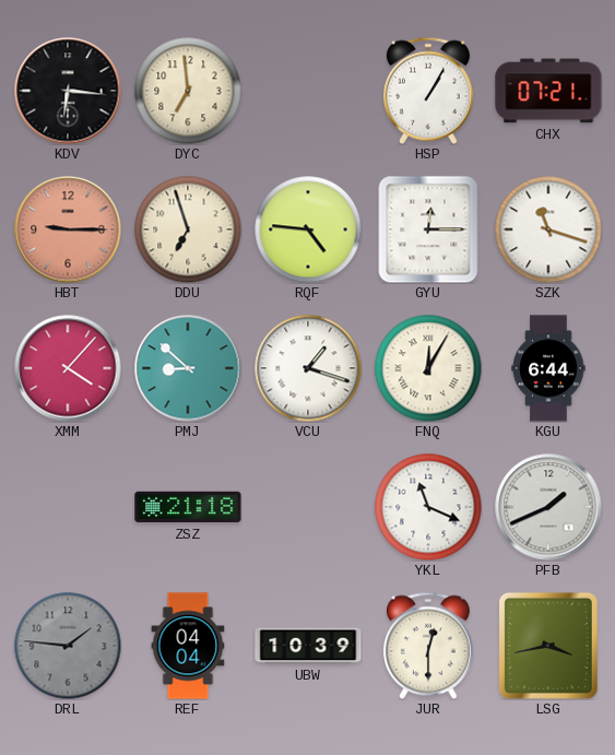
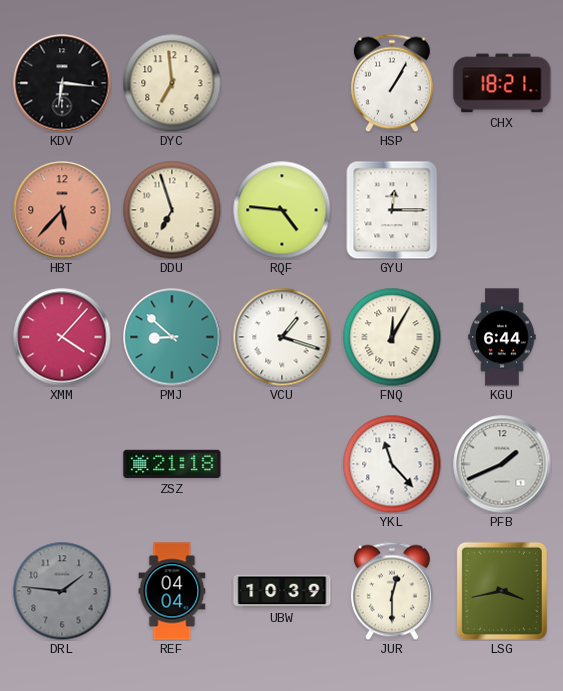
CHX: 07:21 -> 18:21
HBT: 9:15 -> 5:37
SZK: 11:18 -> none
YKL: 11:19 -> 11:23
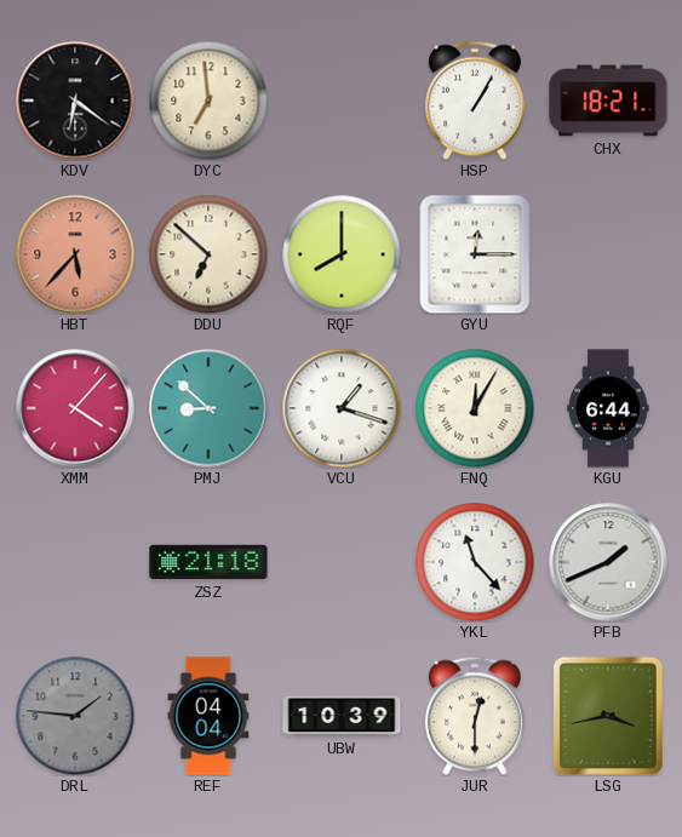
KDV: 6:16 -> 6:21
DDU: 6:57 -> 6:52
RQF: 4:46 -> 8:00
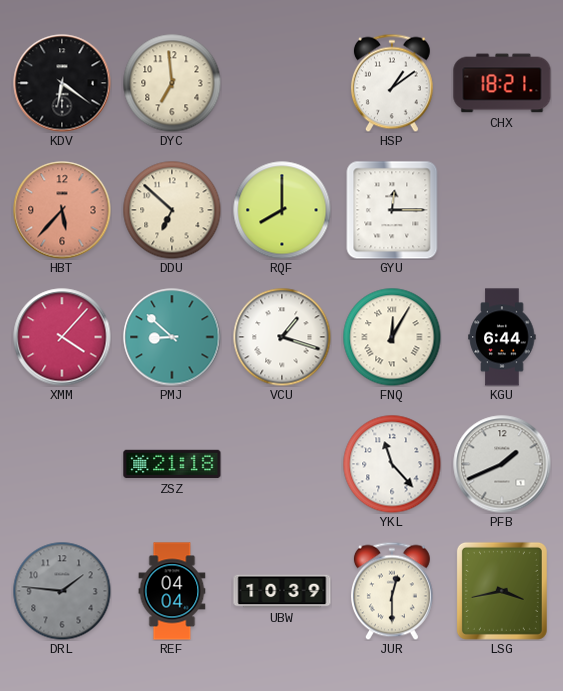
HSP: 1:05 -> 1:09
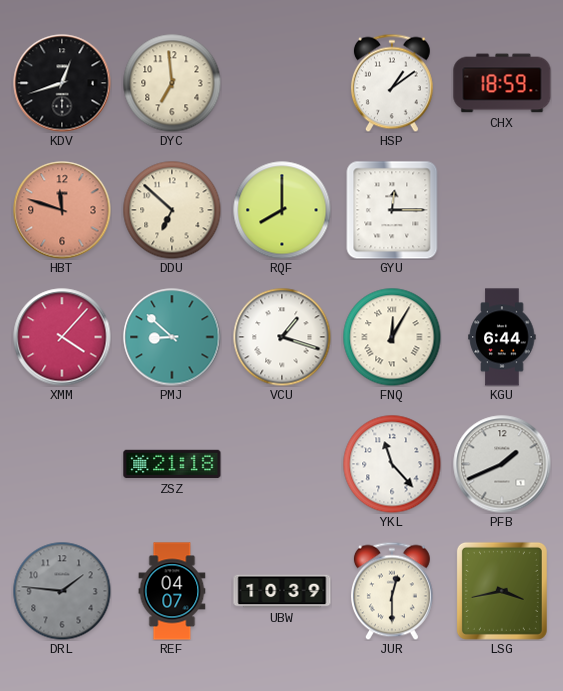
KDV: 6:21 -> 12:42
CHX: 18:21 -> 18:59
HBT: 5:37 -> 11:48
REF: 04:04 -> 04:07
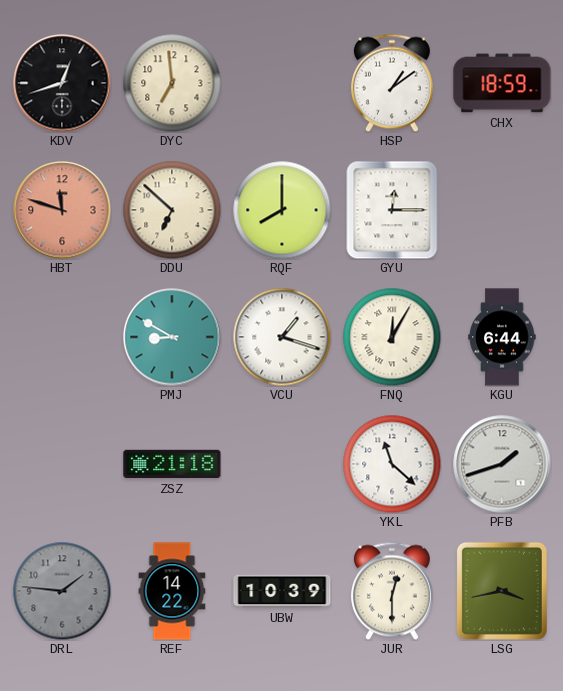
XMM: 4:07 -> none
PMJ: 8:52 -> 8:50
YKL: 11:23 -> 11:22
PFB: 1:41 -> 1:42
REF: 04:07 -> 14:22
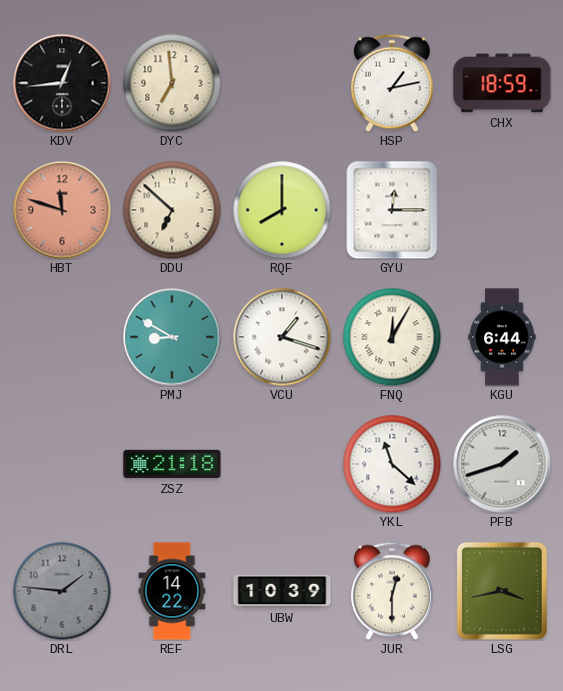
KDV: 12:42 -> 12:44
HSP: 1:09 -> 1:13
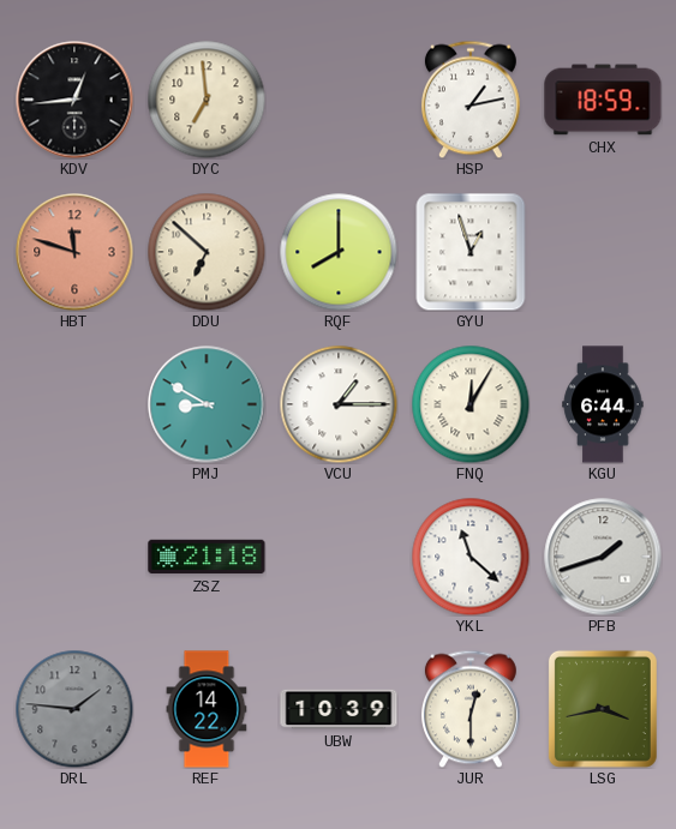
GYU: 12:15 -> 12:57
VCU: 1:18 -> 1:15
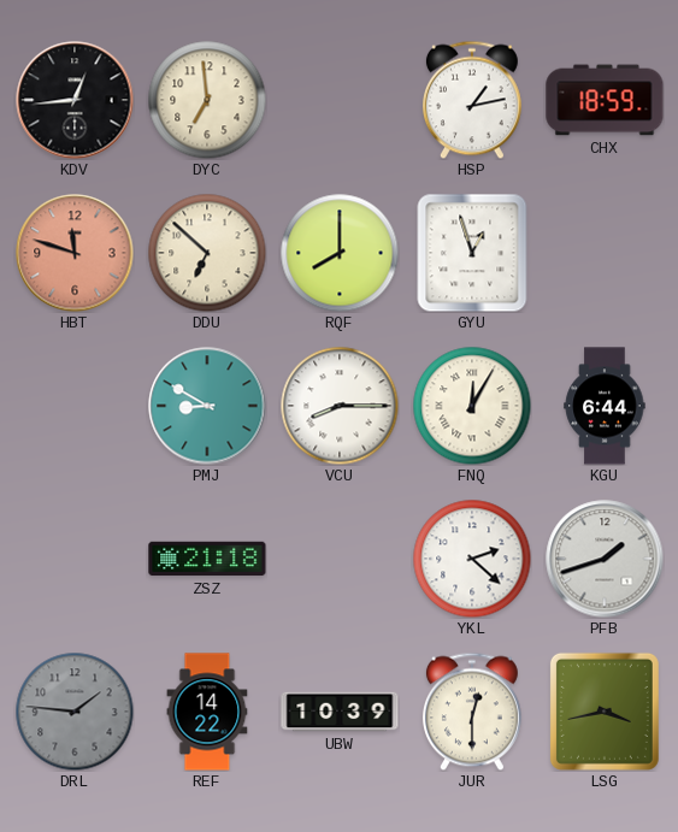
VCU: 1:15 -> 8:15
YKL: 11:22 -> 2:22
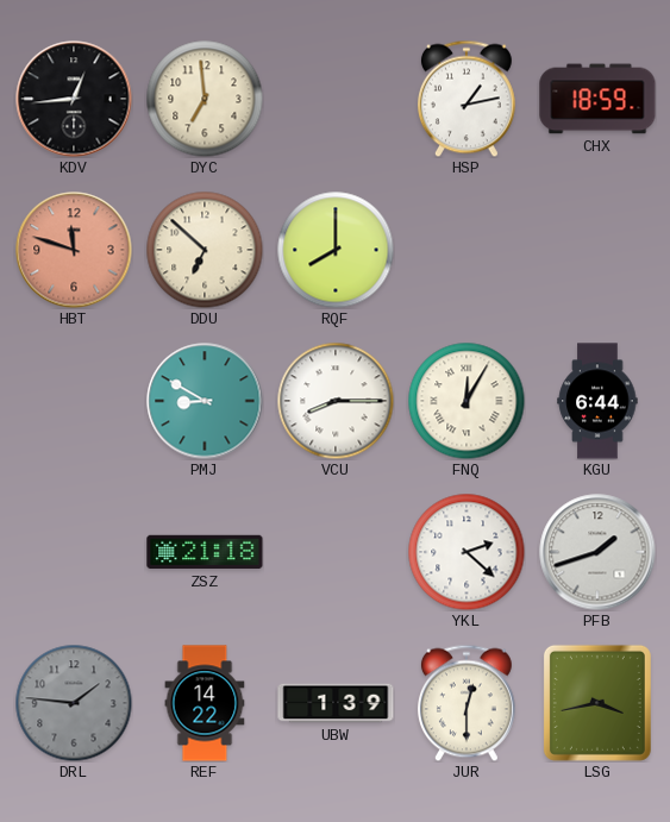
GYU: 12:57 -> none
UBW: 10:39 -> 1:39
